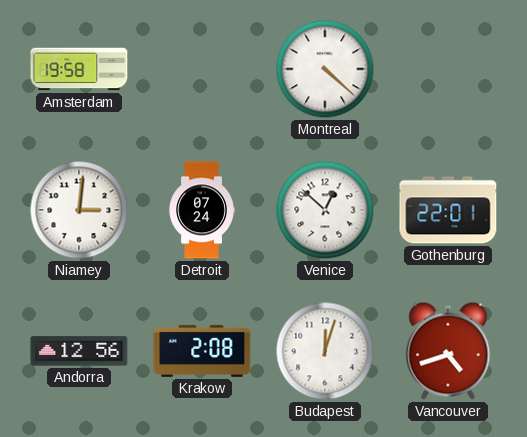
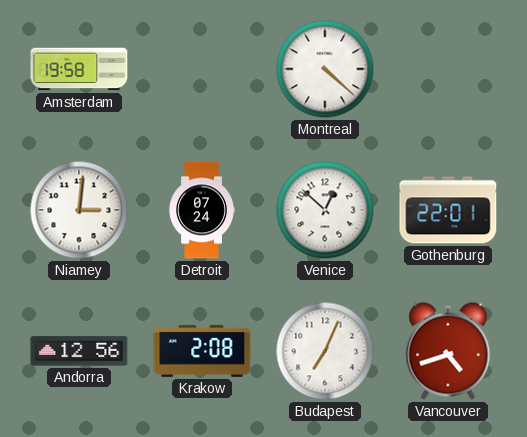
Budapest: 12:03 -> 7:04
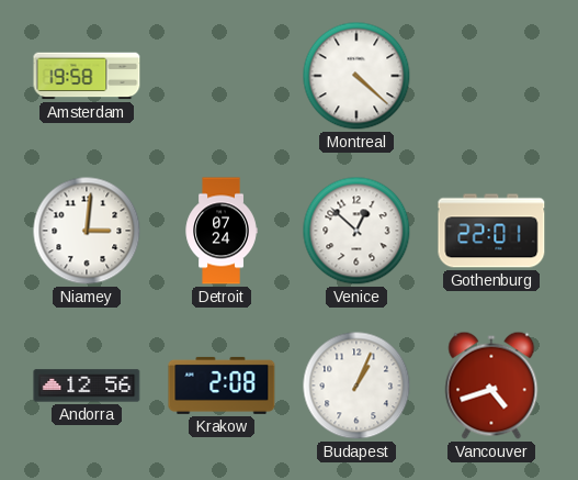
Budapest: 7:04 -> 1:04
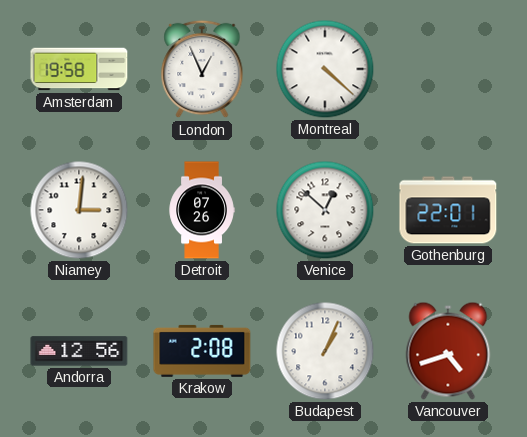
London: none -> 12:56
Detroit: 07:24 -> 07:26
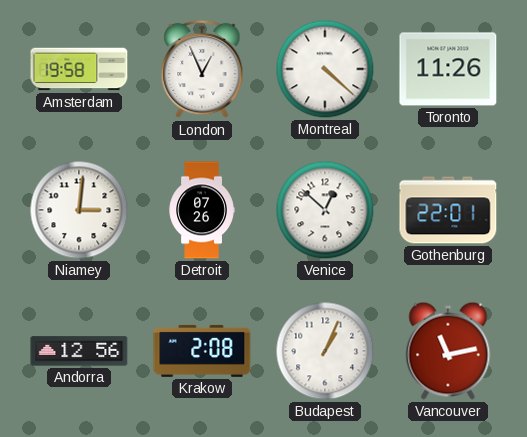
Toronto: none -> 11:26
Vancouver: 4:42 -> 11:13
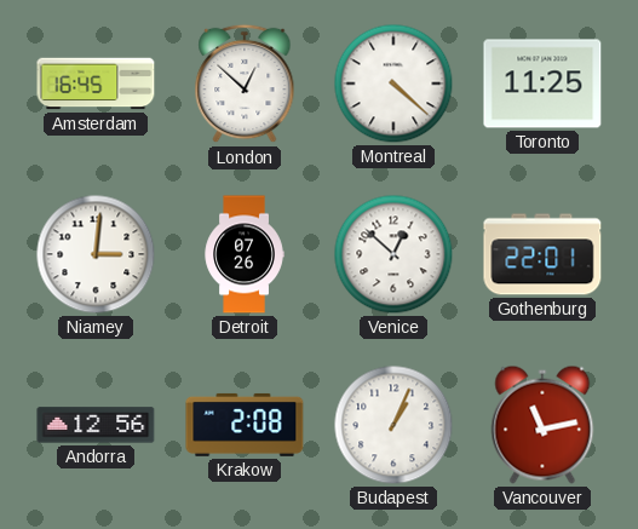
Amsterdam: 19:58 -> 16:45
London: 12:56 -> 12:52
Toronto: 11:26 -> 11:25
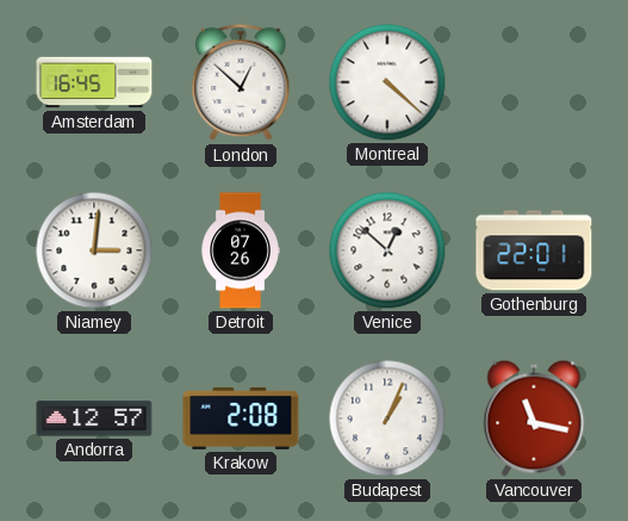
Toronto: 11:25 -> none
Andorra: 12:56 -> 12:57
Vancouver: 11:13 -> 11:17
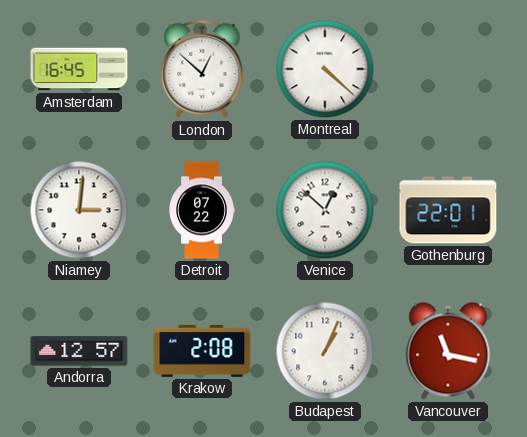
Detroit: 07:26 -> 07:22
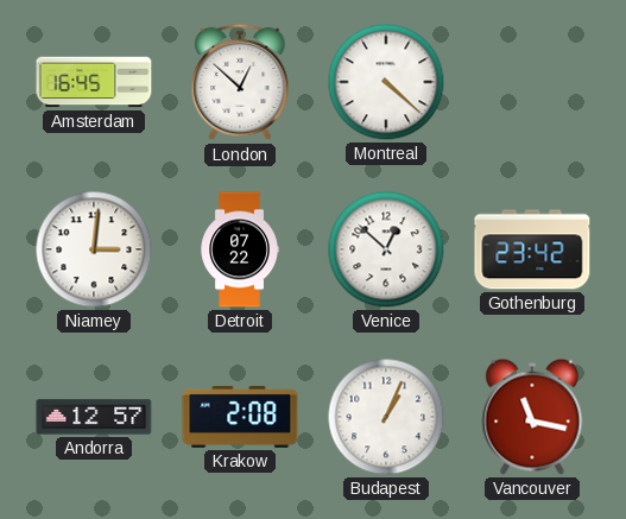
Gothenburg: 22:01 -> 23:42
